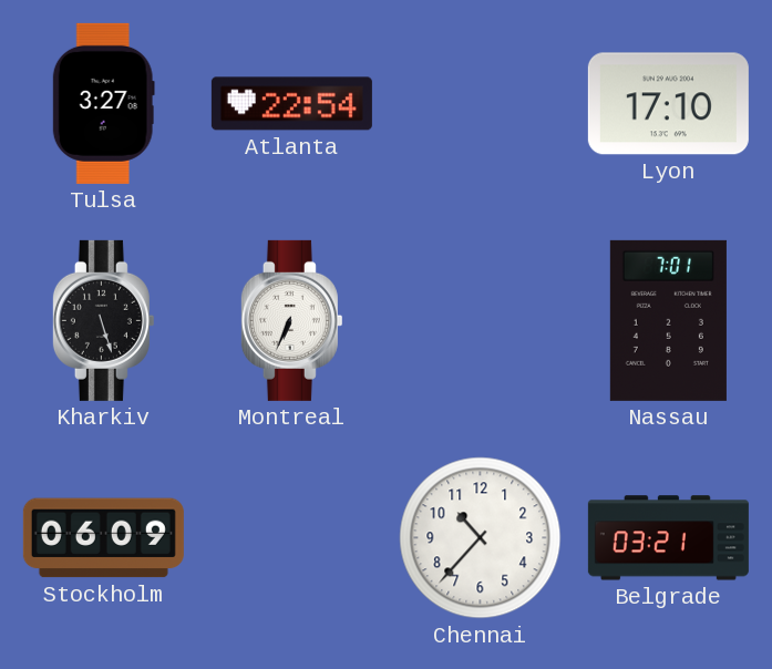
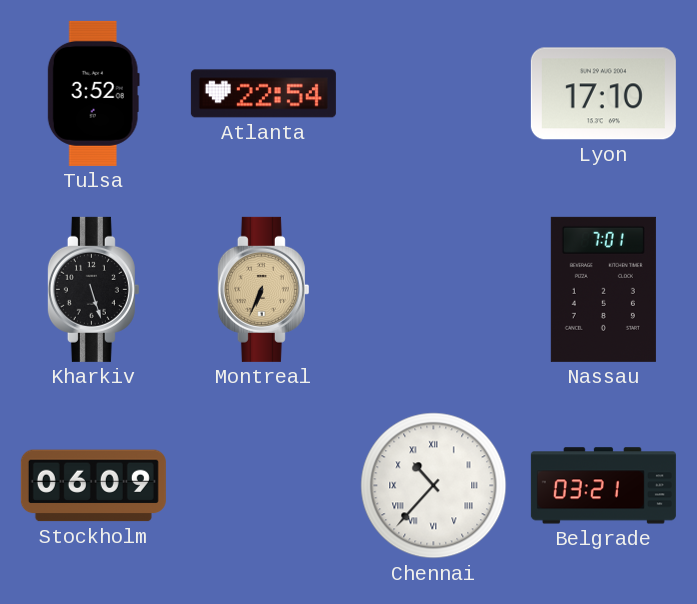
Tulsa: 3:27 -> 3:52
Montreal dial: white -> champagne
Chennai numerals: Arabic -> Roman
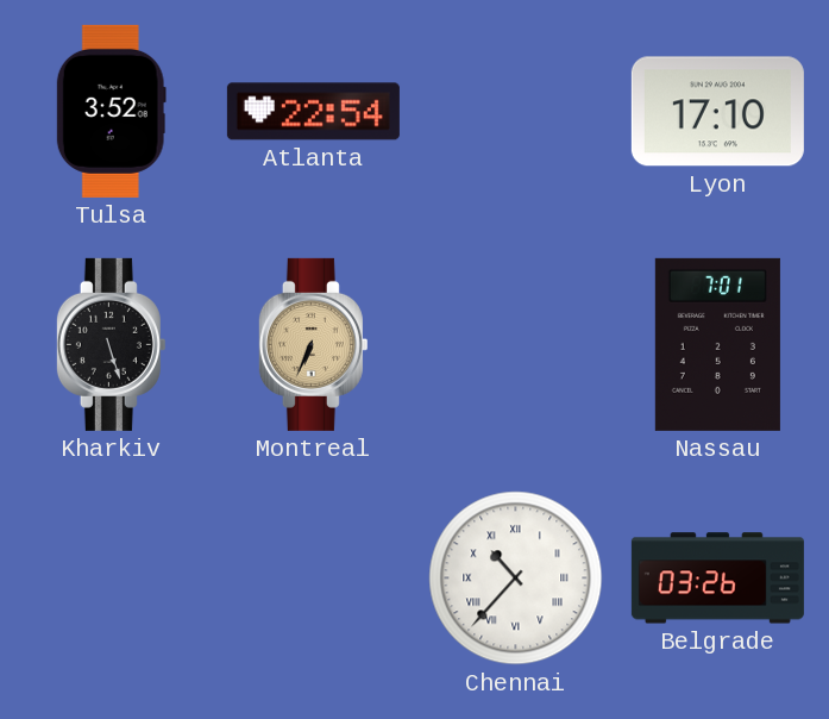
Stockholm: 06:09 -> none
Belgrade: 03:21 -> 03:26
